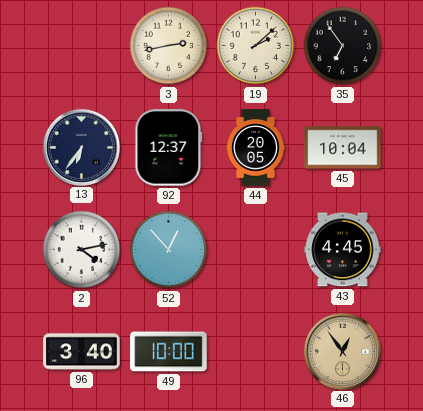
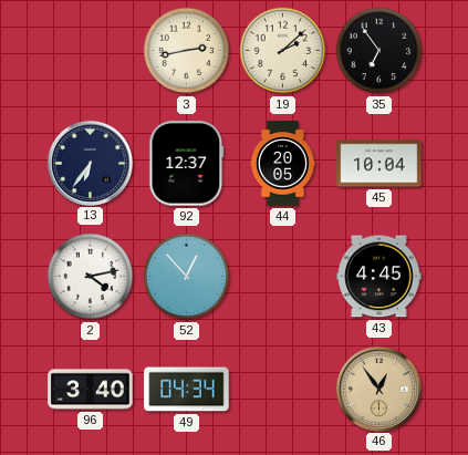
49: 10:00 -> 04:34
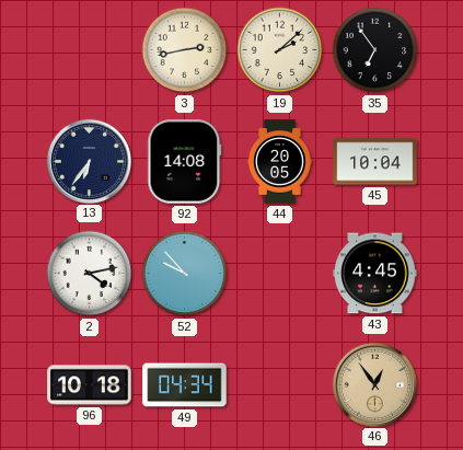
92: 12:37 -> 14:08
52: 12:53 -> 9:53
96: 3:40 -> 10:18
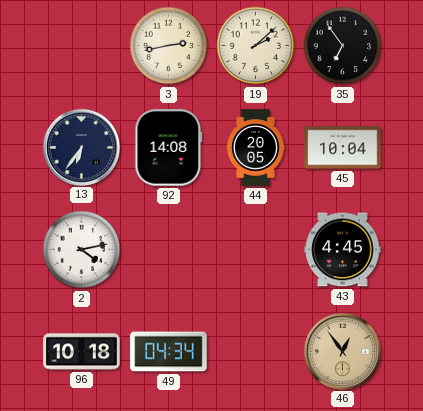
52: 9:53 -> none
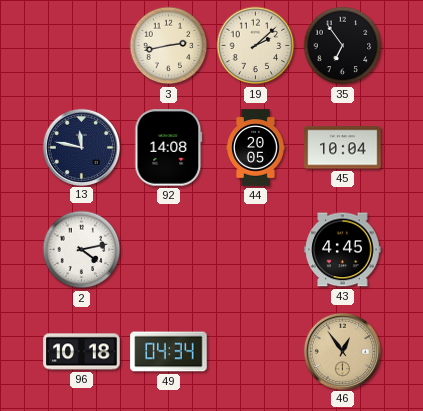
13: 6:36 -> 11:47
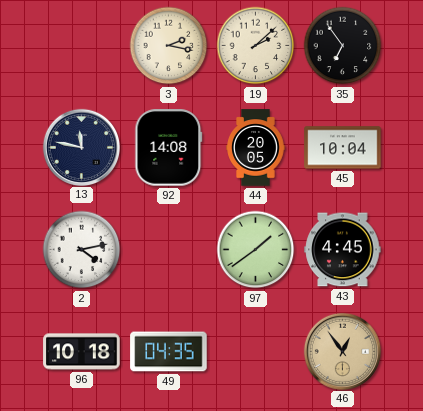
3: 2:43 -> 2:17
97: none -> 1:39
49: 04:34 -> 04:35
